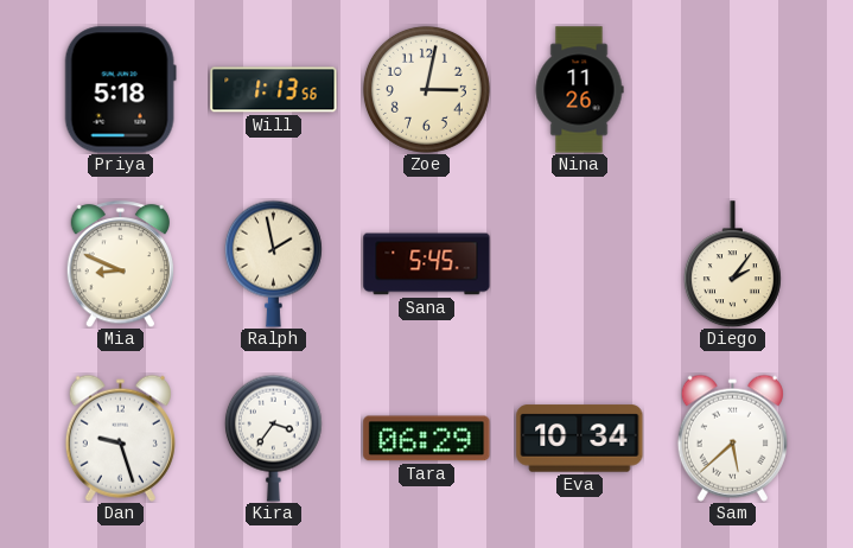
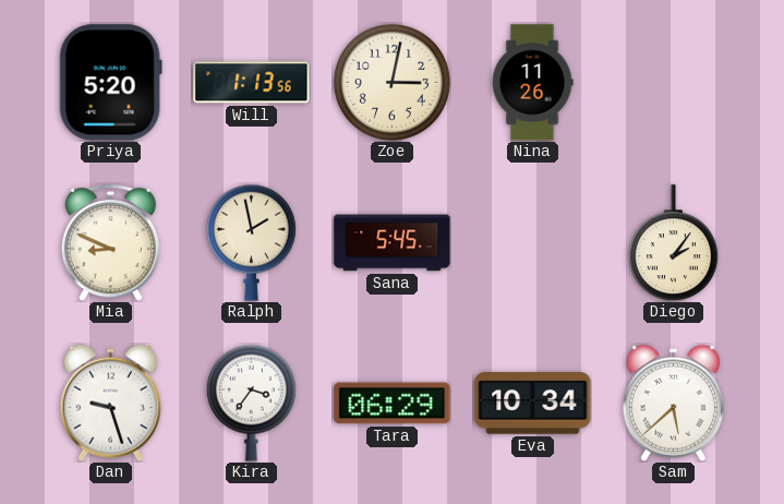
Priya: 5:18 -> 5:20
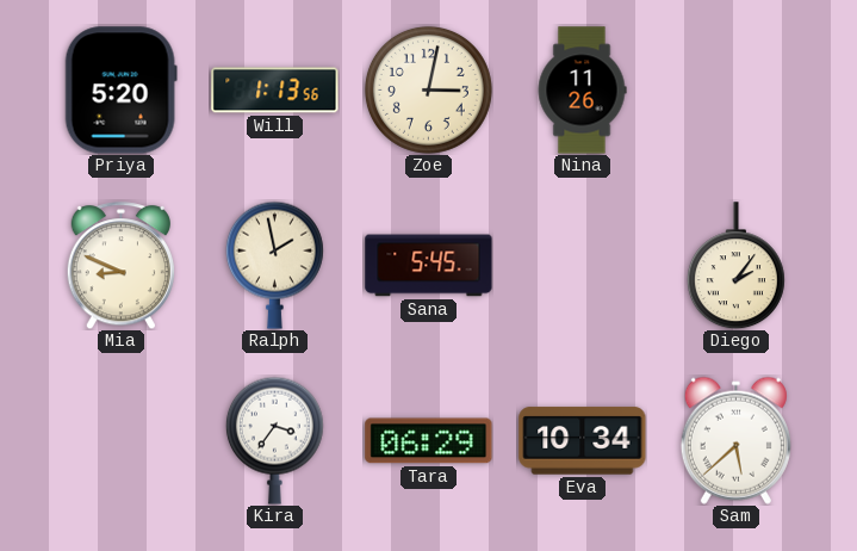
Dan: 9:27 -> none
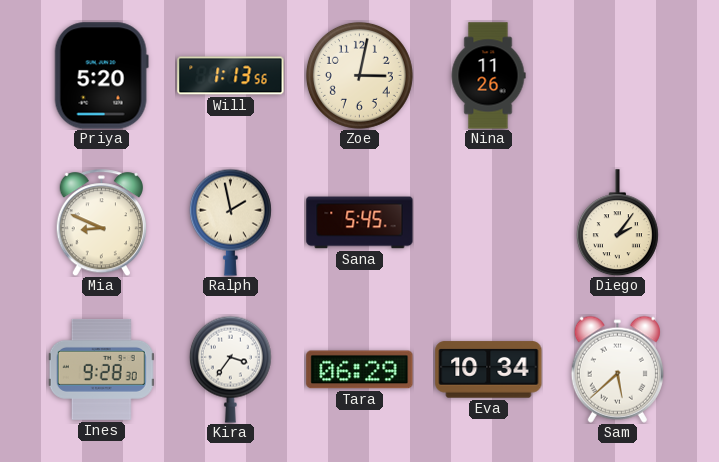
Ines: none -> 9:28
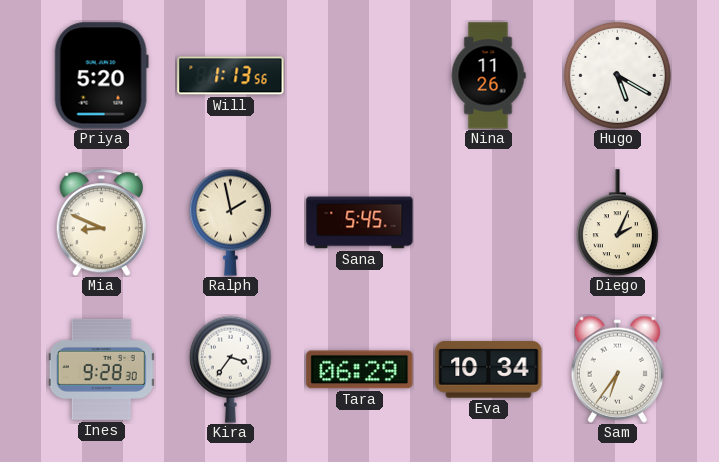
Zoe: 3:02 -> none
Hugo: none -> 5:20
Diego: 2:06 -> 2:04
Sam: 5:38 -> 6:36
